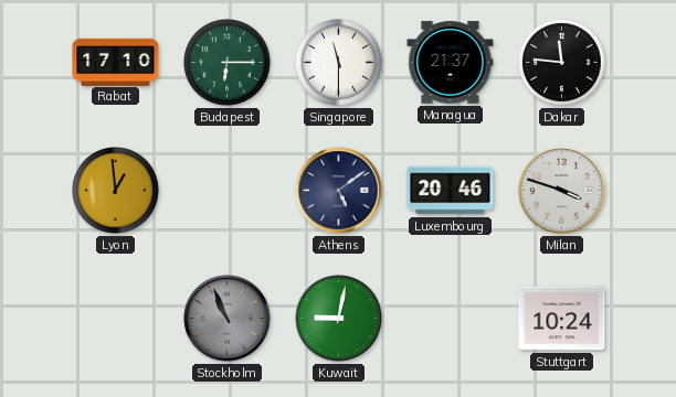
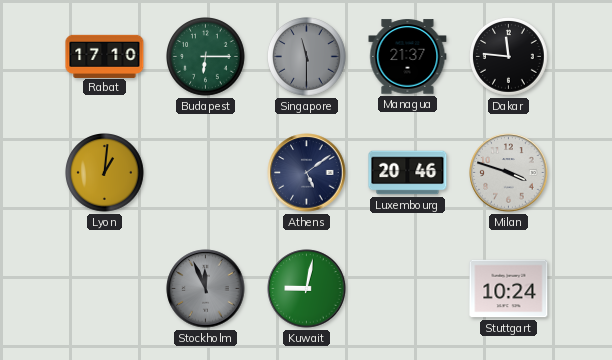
Singapore dial: white -> grey
Lyon: 12:59 -> 1:01
Stockholm: 10:56 -> 11:56
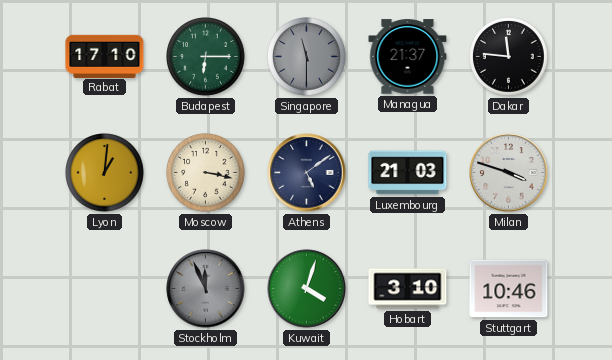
Moscow: none -> 3:17
Luxembourg: 20:46 -> 21:03
Kuwait: 9:02 -> 4:03
Hobart: none -> 3:10
Stuttgart: 10:24 -> 10:46
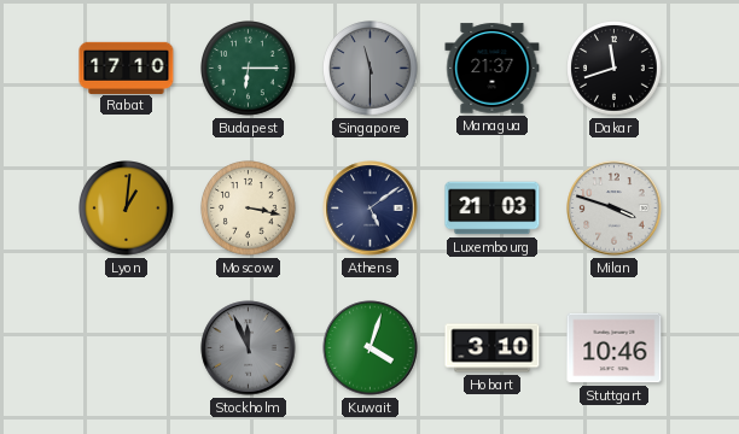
Dakar: 11:46 -> 11:42
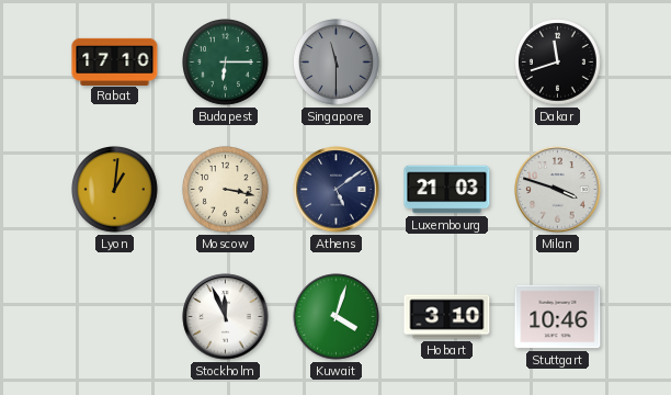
Managua: 21:37 -> none
Stockholm dial: grey -> white
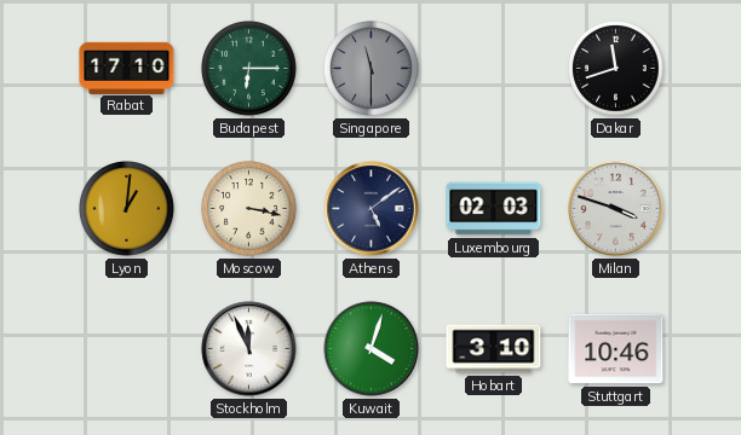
Luxembourg: 21:03 -> 02:03
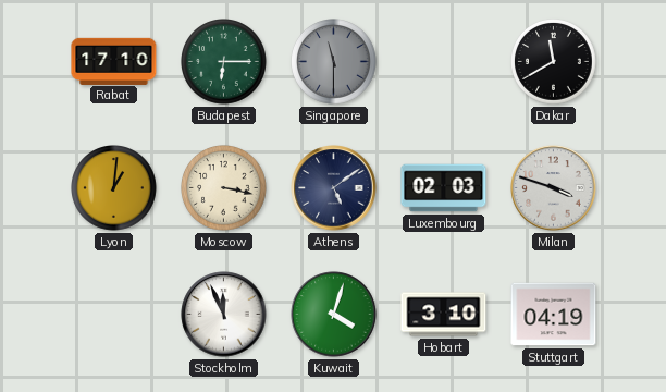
Dakar: 11:42 -> 11:40
Stuttgart: 10:46 -> 04:19
